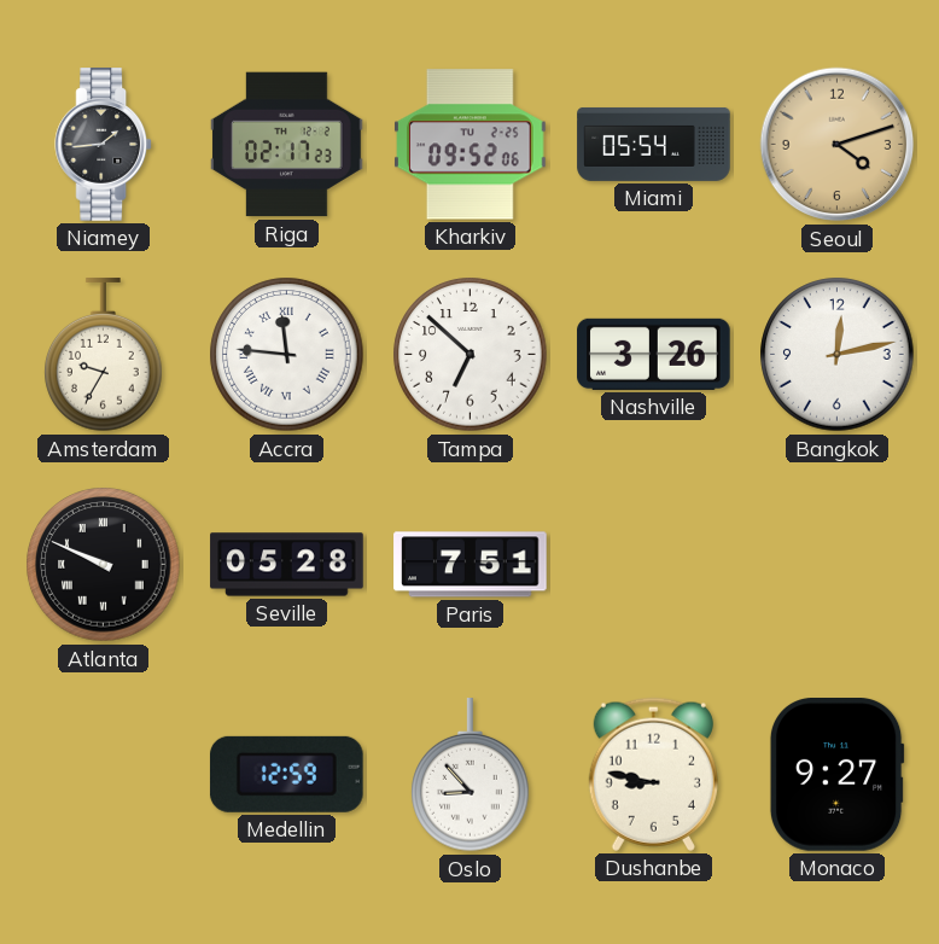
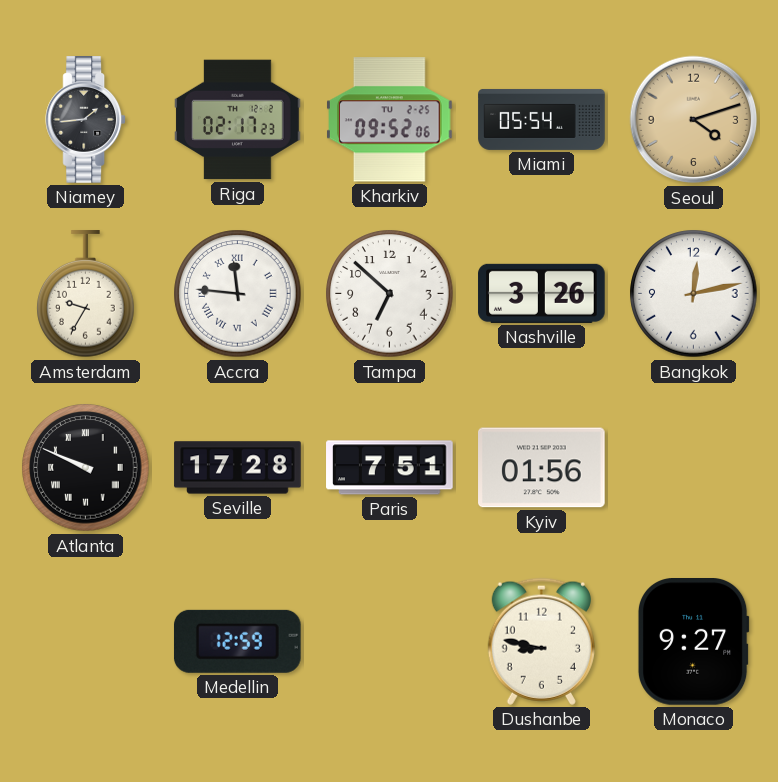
Seville: 05:28 -> 17:28
Kyiv: none -> 01:56
Oslo: 8:53 -> none
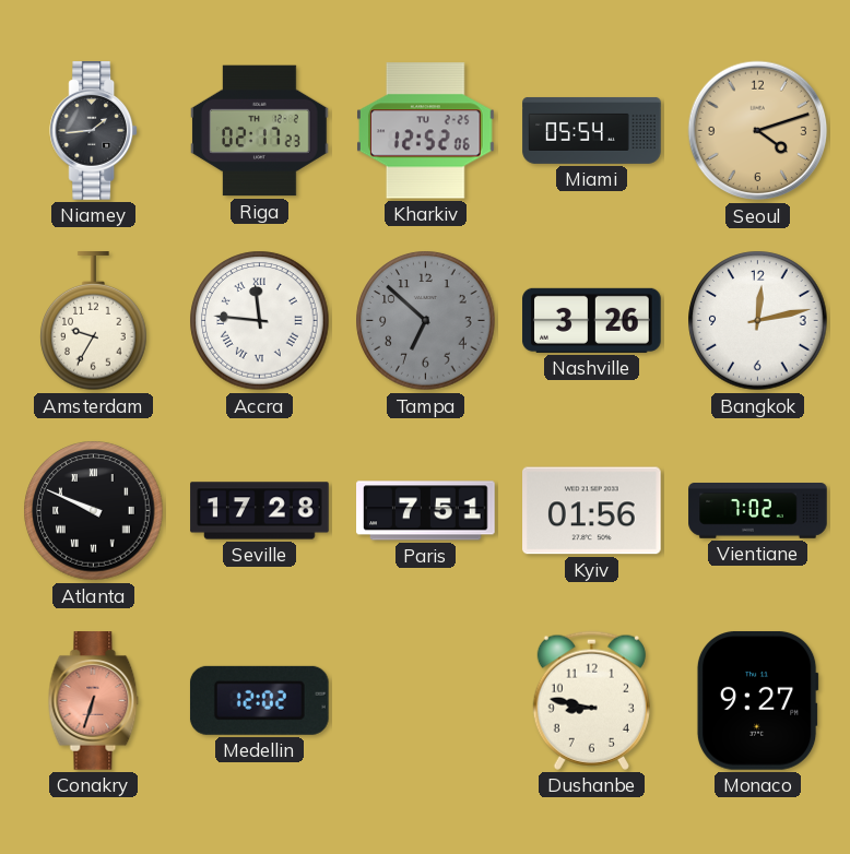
Kharkiv: 09:52 -> 12:52
Tampa dial: white -> grey
Vientiane: none -> 7:02
Conakry: none -> 6:33
Medellin: 12:59 -> 12:02
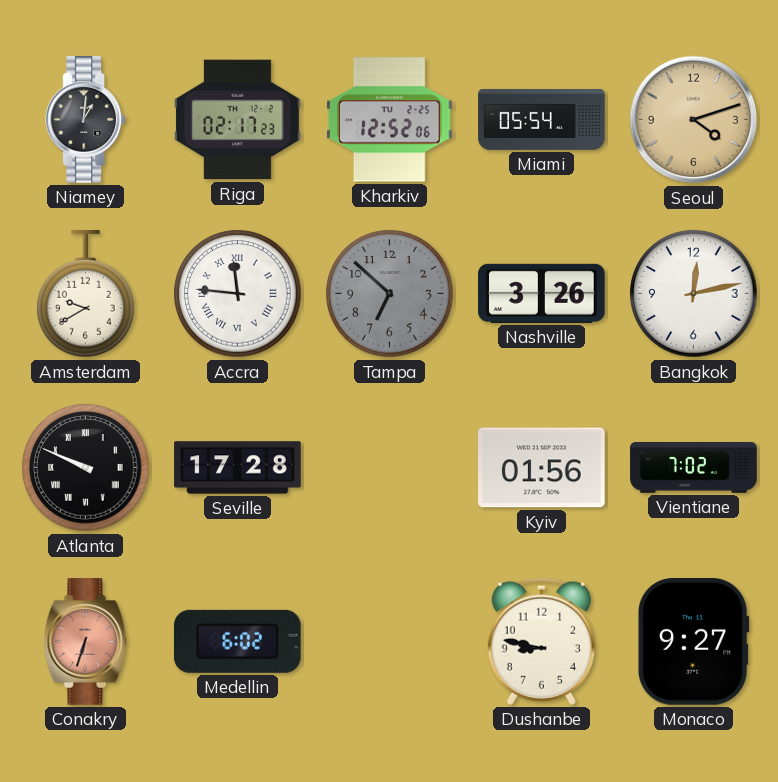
Niamey: 1:44 -> 1:01
Amsterdam: 9:35 -> 9:40
Paris: 7:51 -> none
Medellin: 12:02 -> 6:02
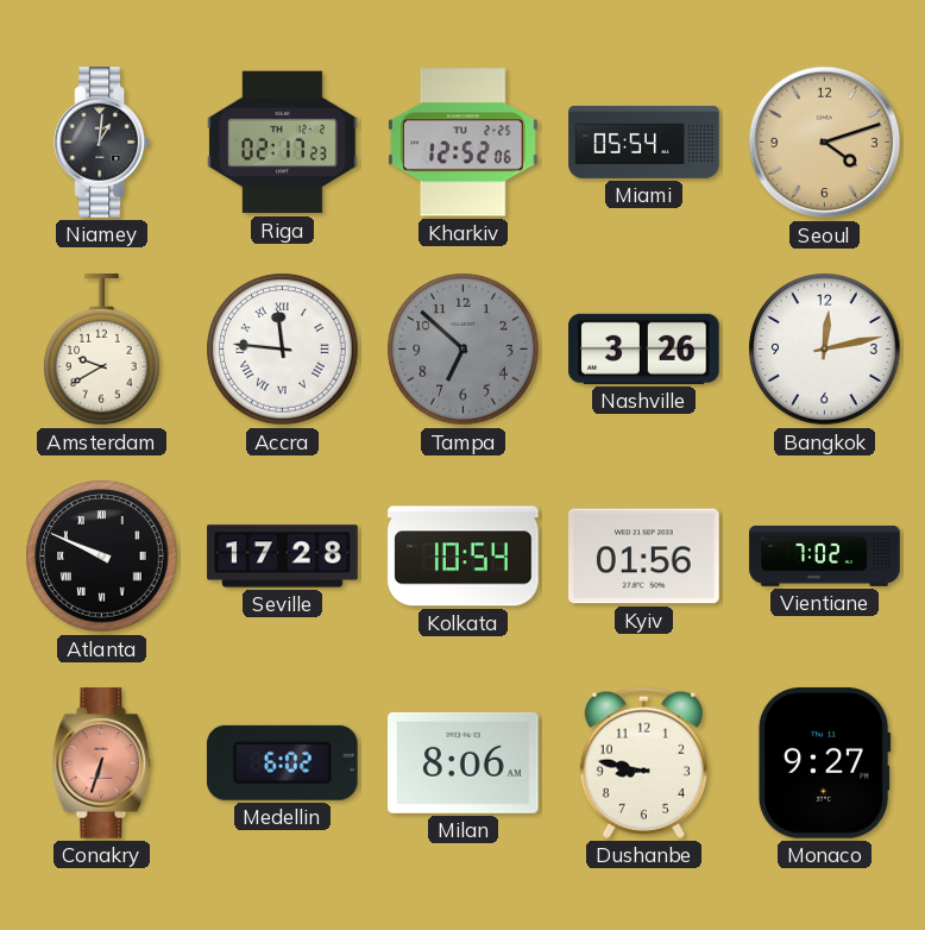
Kolkata: none -> 10:54
Milan: none -> 8:06
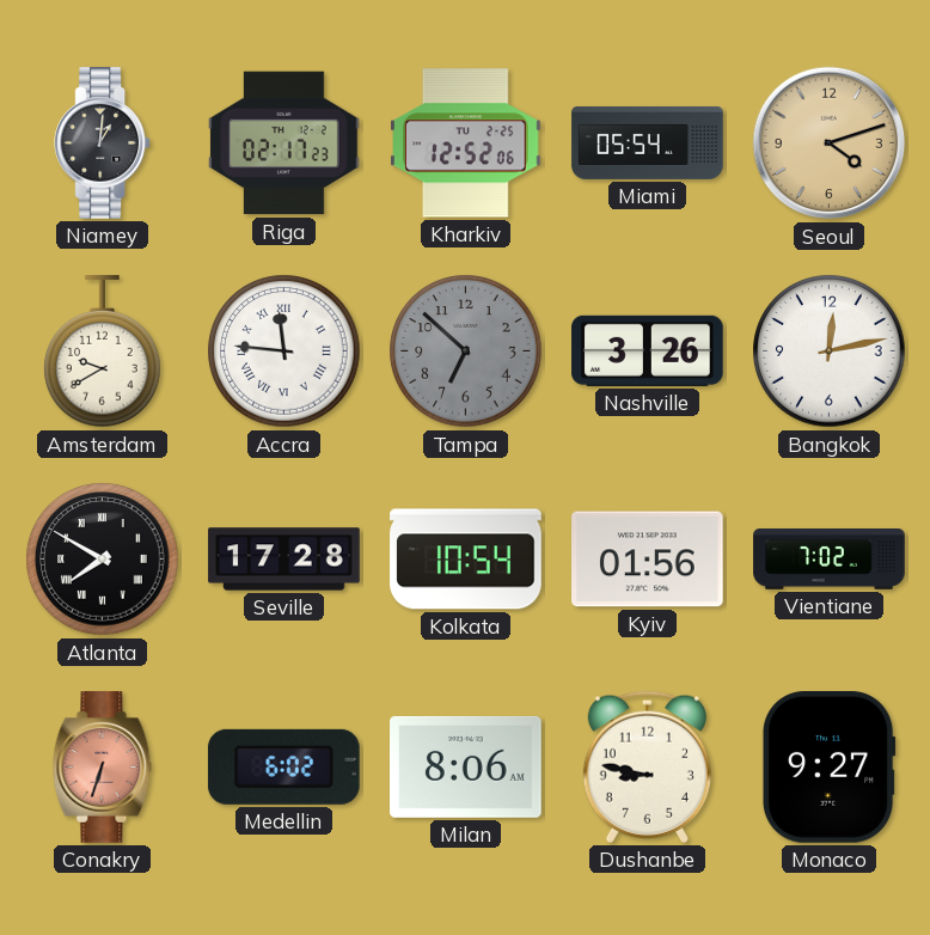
Atlanta: 9:49 -> 7:50
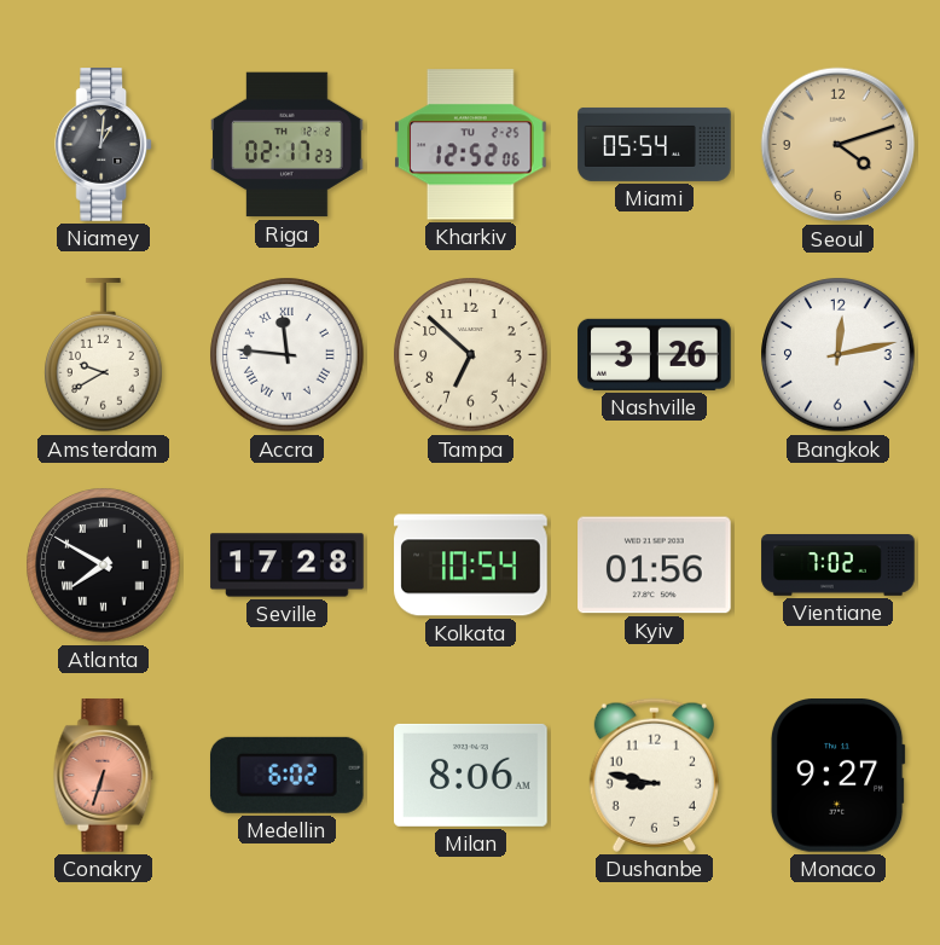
Tampa dial: grey -> cream
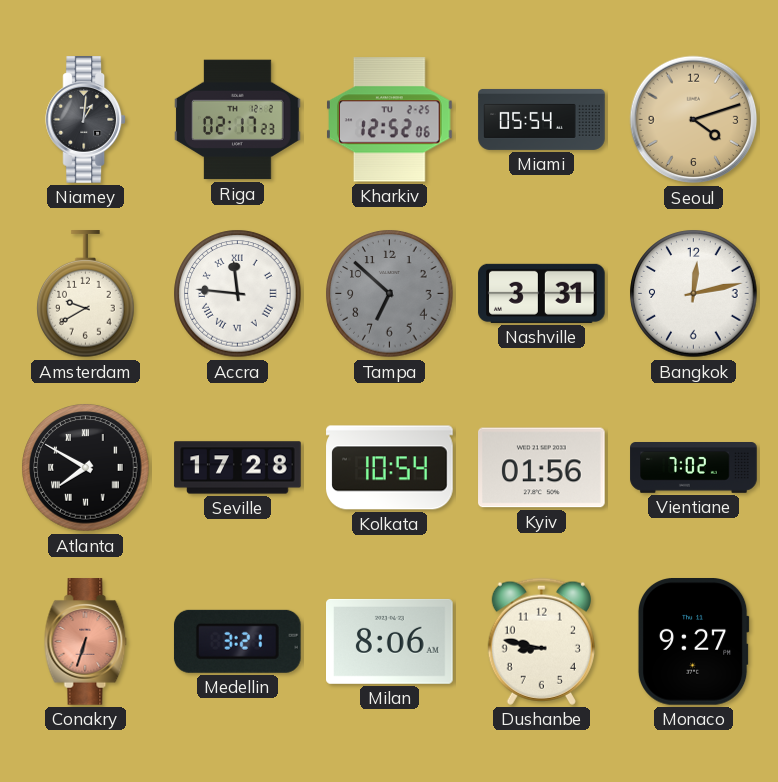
Tampa dial: cream -> grey
Nashville: 3:26 -> 3:31
Medellin: 6:02 -> 3:21
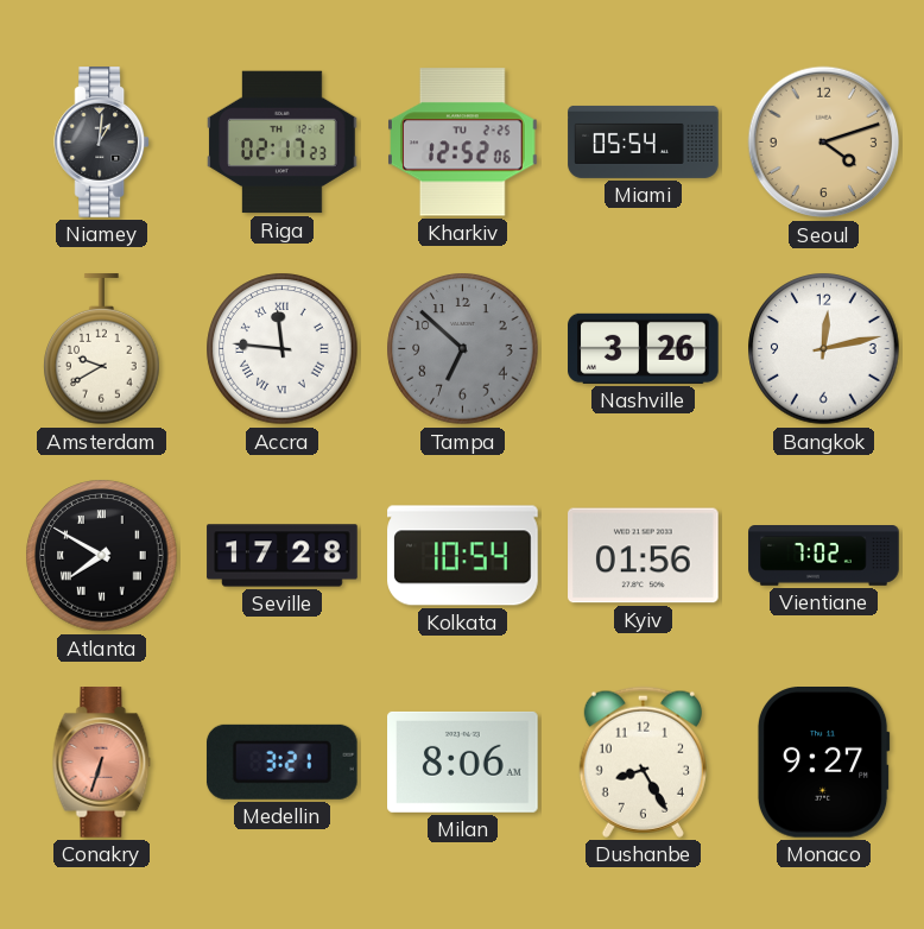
Nashville: 3:31 -> 3:26
Dushanbe: 8:47 -> 8:25
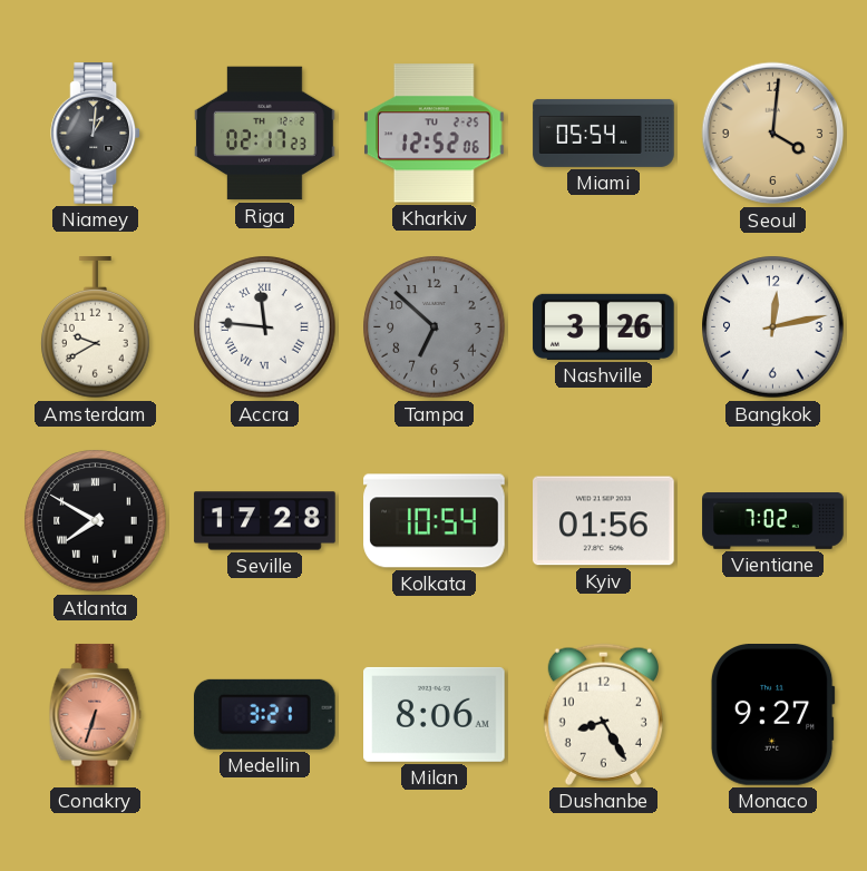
Seoul: 4:12 -> 4:01
